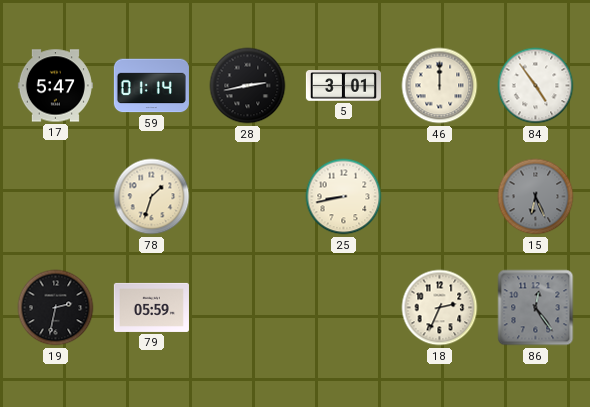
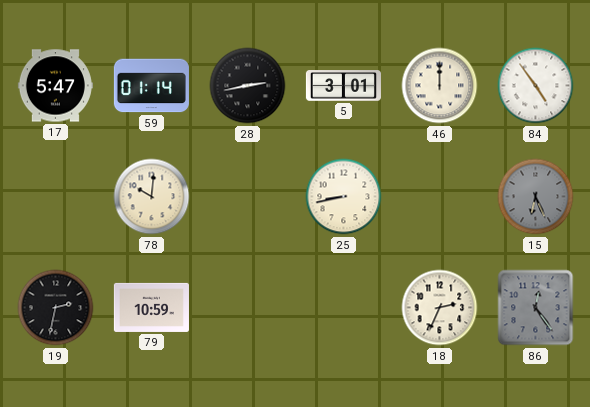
78: 1:33 -> 10:01
79: 05:59 -> 10:59
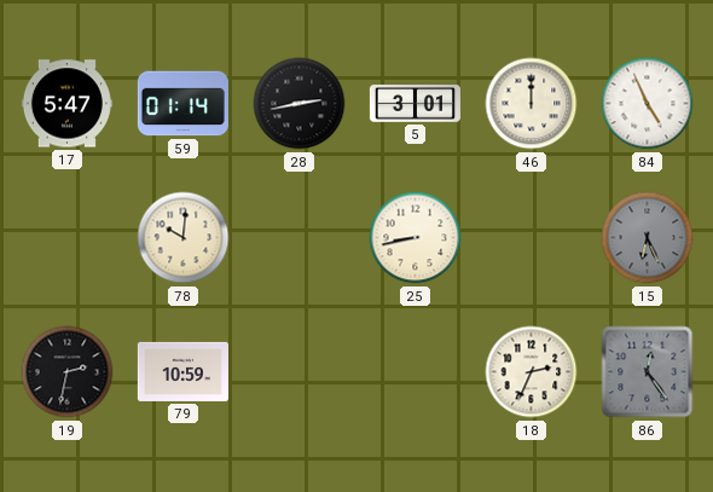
84: 4:54 -> 4:56
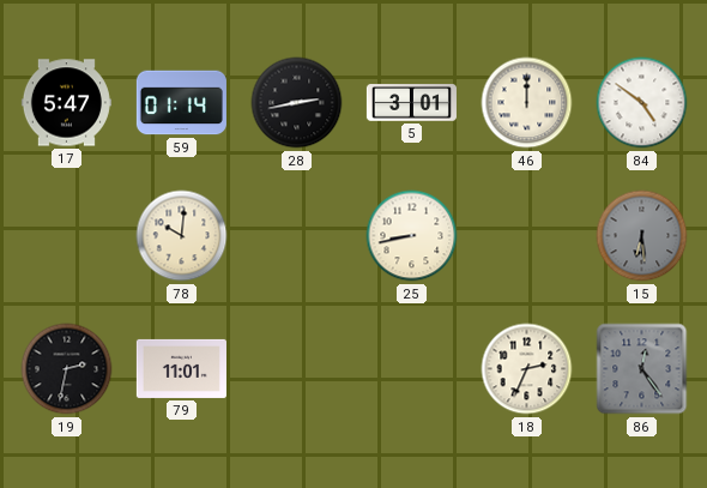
84: 4:56 -> 4:51
15: 6:26 -> 6:29
79: 10:59 -> 11:01
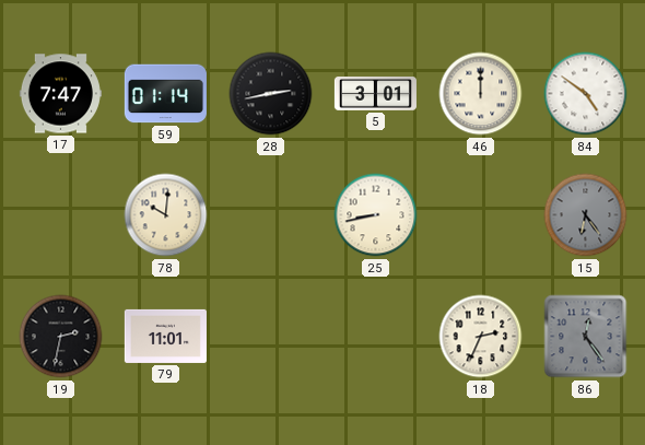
17: 5:47 -> 7:47
15: 6:29 -> 6:24
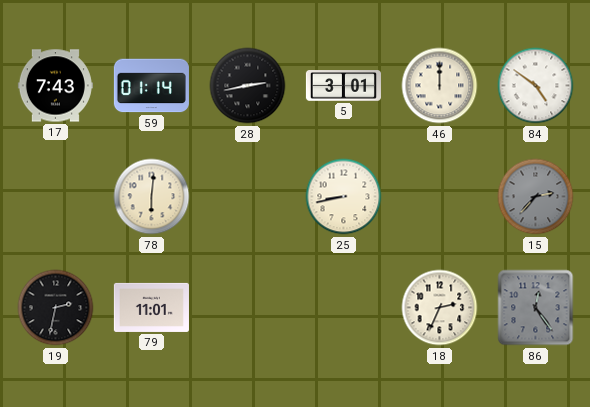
17: 7:47 -> 7:43
78: 10:01 -> 6:01
15: 6:24 -> 2:37
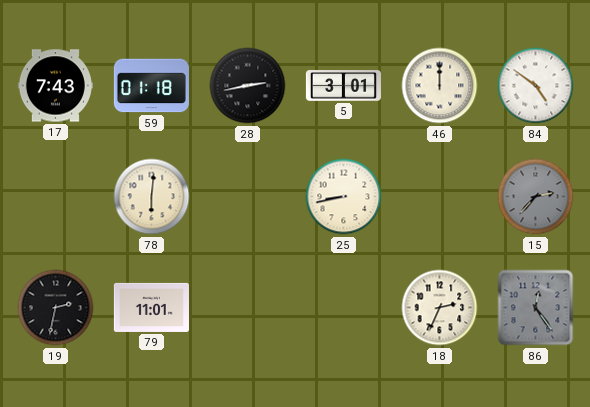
59: 01:14 -> 01:18
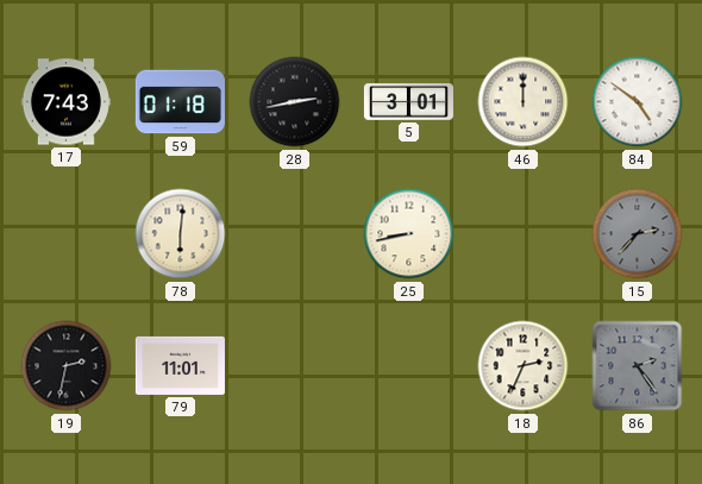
86: 12:24 -> 2:24
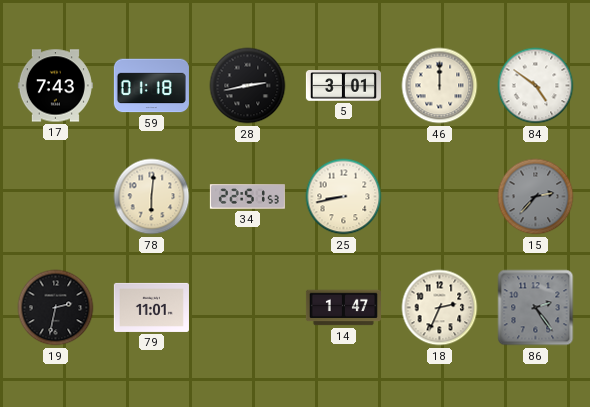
34: none -> 22:51
14: none -> 1:47
